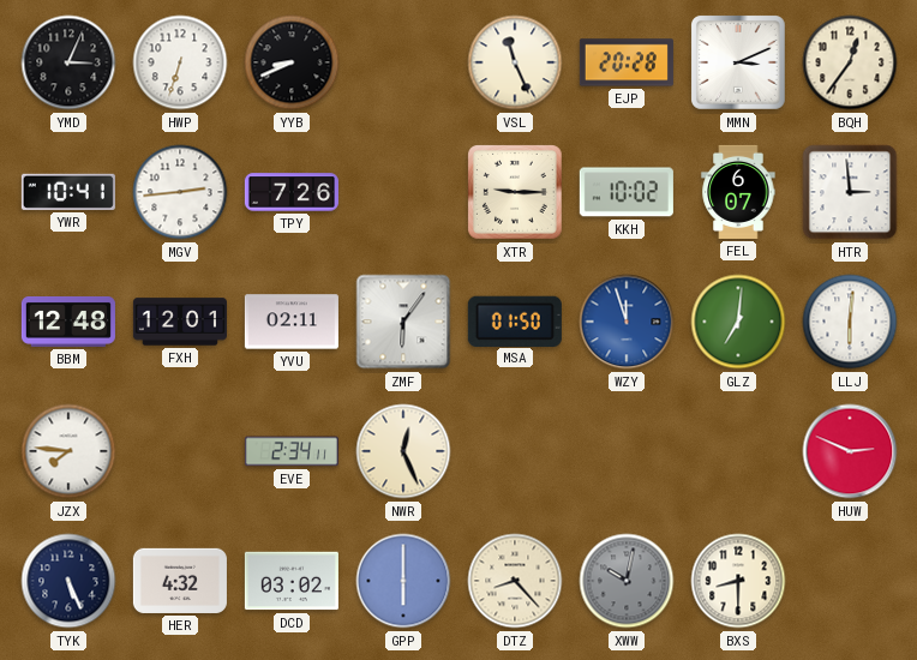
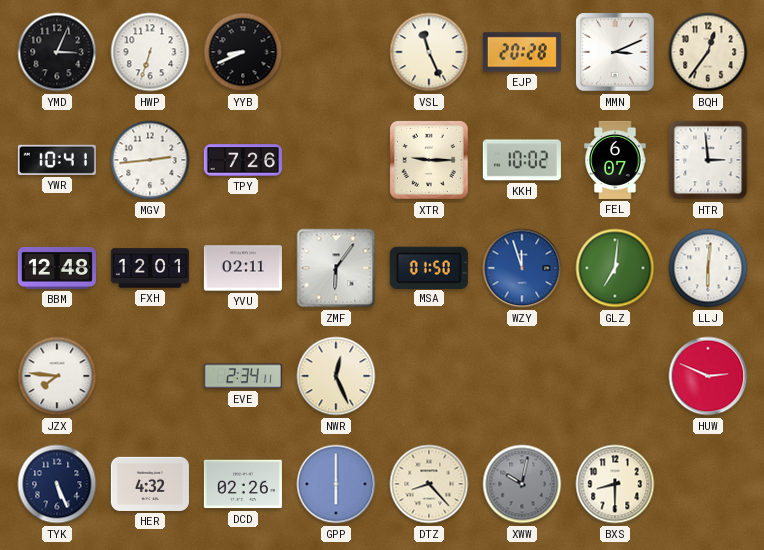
DCD: 03:02 -> 02:26
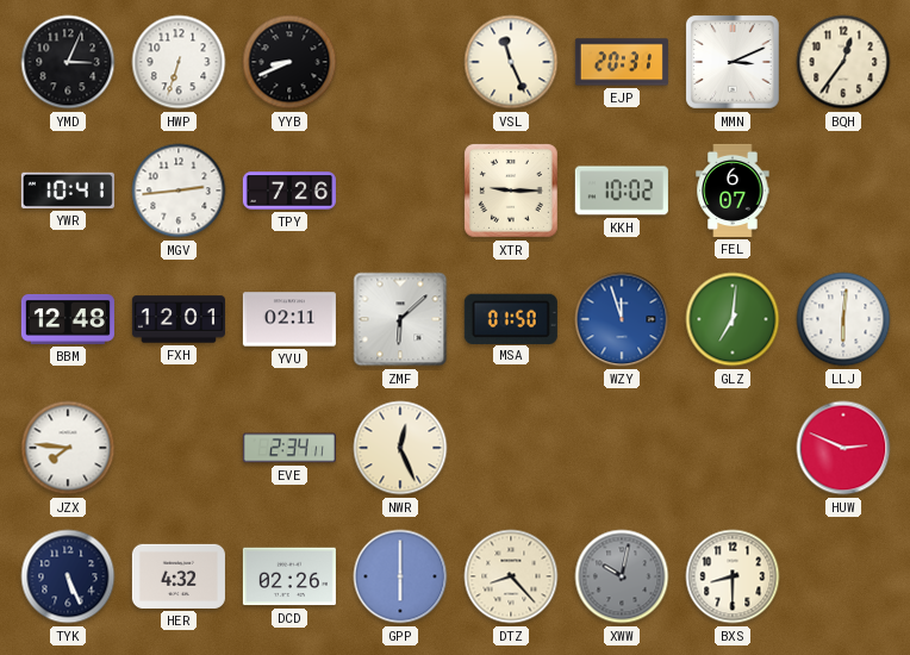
EJP: 20:28 -> 20:31
HTR: 2:59 -> none
ZMF: 6:06 -> 6:08
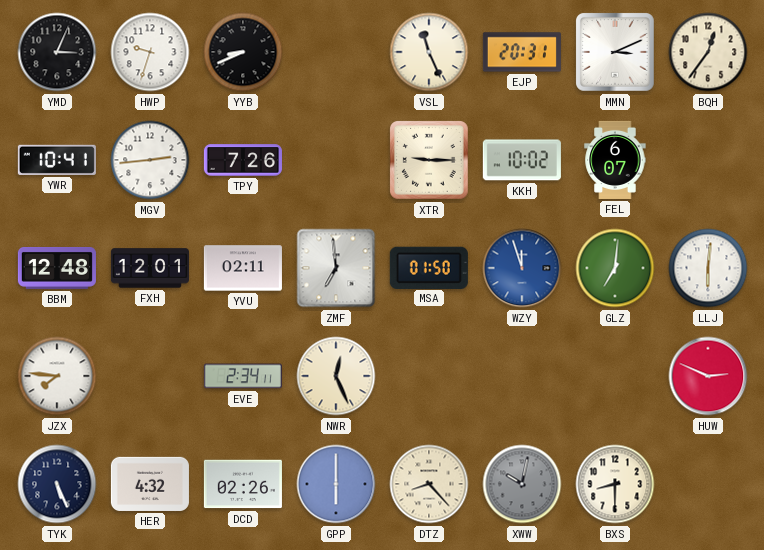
HWP: 6:33 -> 9:33
ZMF: 6:08 -> 6:59
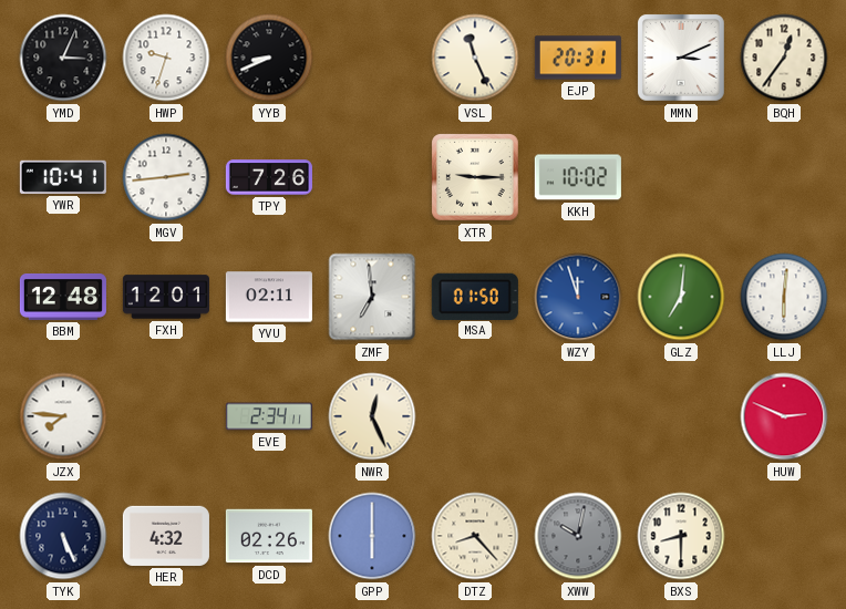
FEL: 6:07 -> none
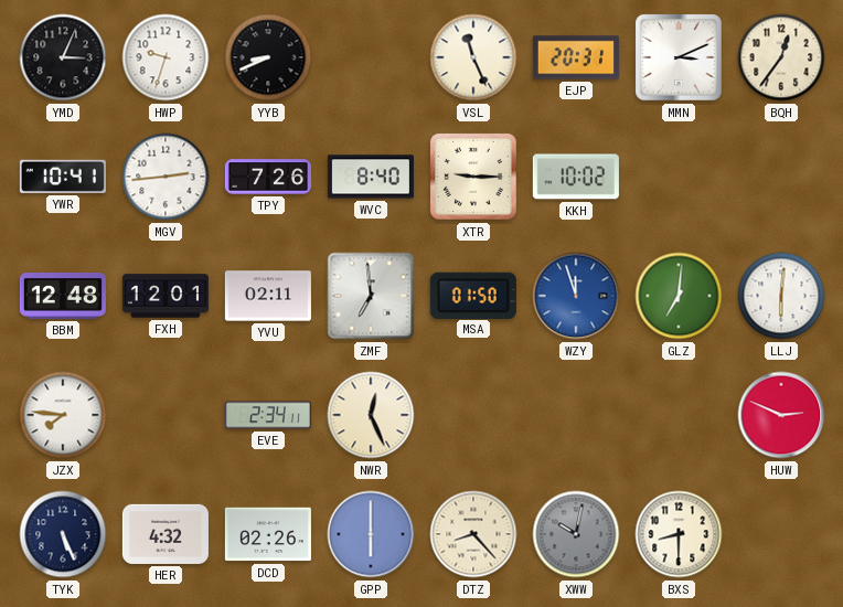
WVC: none -> 8:40
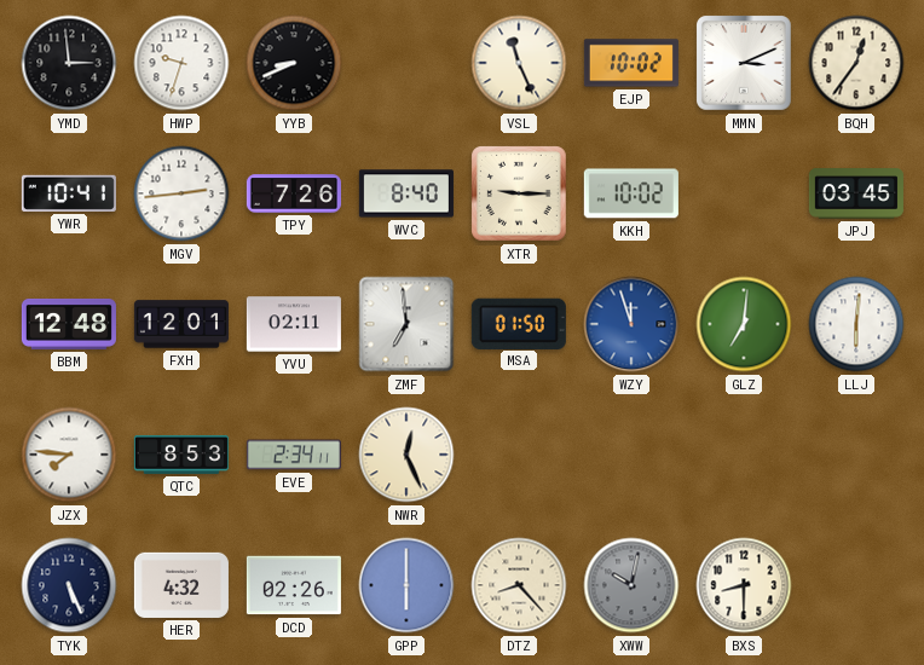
YMD: 3:04 -> 2:59
EJP: 20:31 -> 10:02
JPJ: none -> 03:45
QTC: none -> 8:53
HUW: 2:49 -> none
